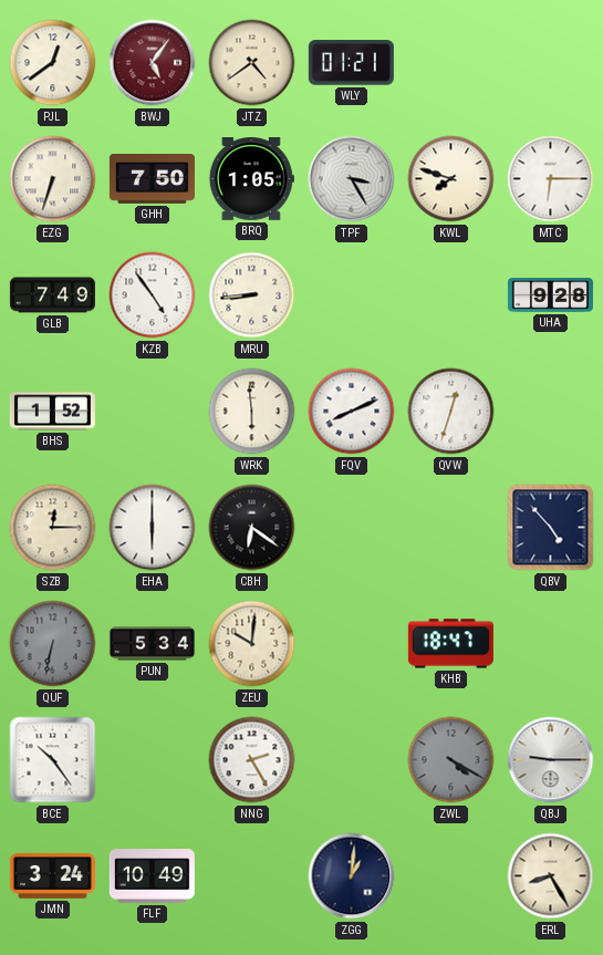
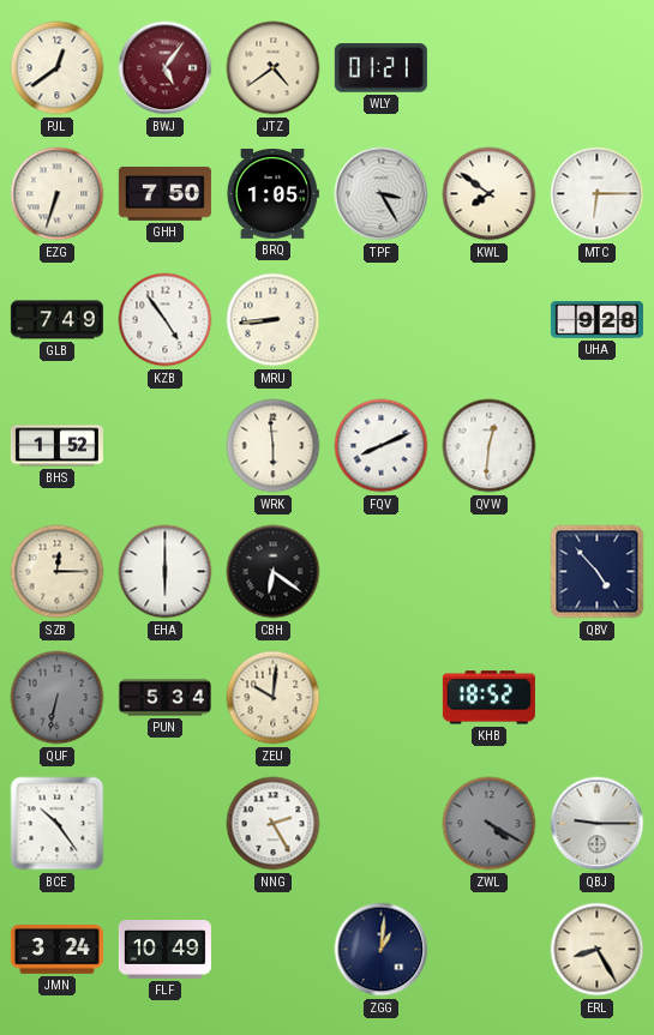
KWL: 7:48 -> 7:51
QVW: 12:33 -> 12:31
KHB: 18:47 -> 18:52
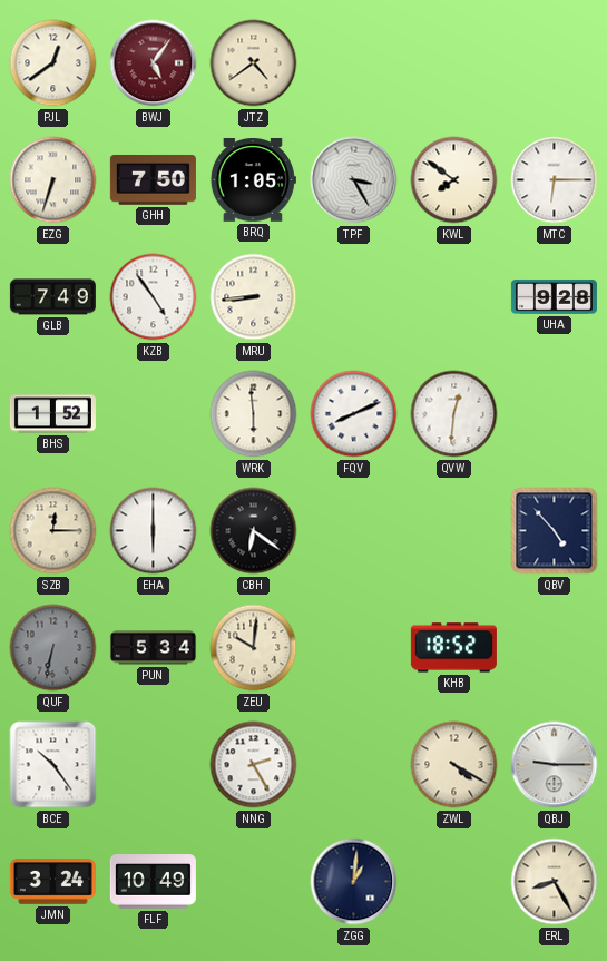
WLY: 01:21 -> none
ZWL dial: grey -> cream
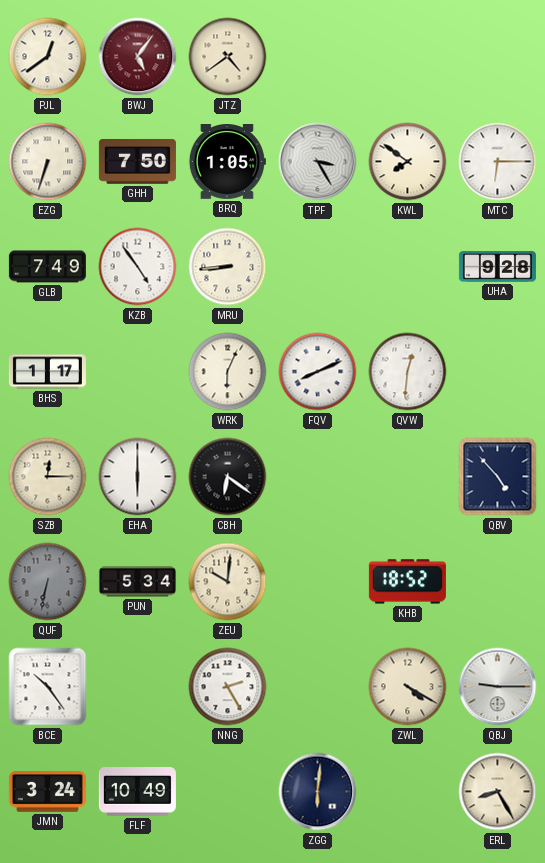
BHS: 1:52 -> 1:17
WRK: 5:59 -> 6:04
ZGG: 1:01 -> 6:01
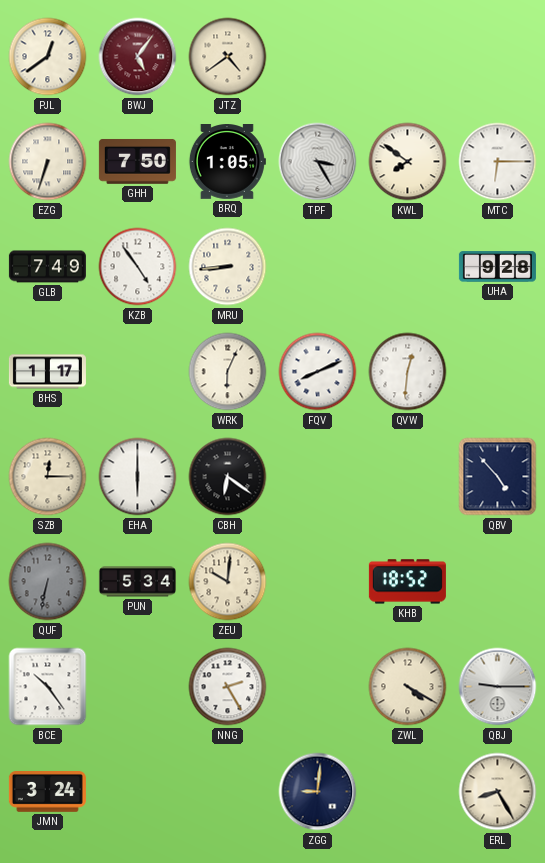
FLF: 10:49 -> none
ZGG: 6:01 -> 9:01
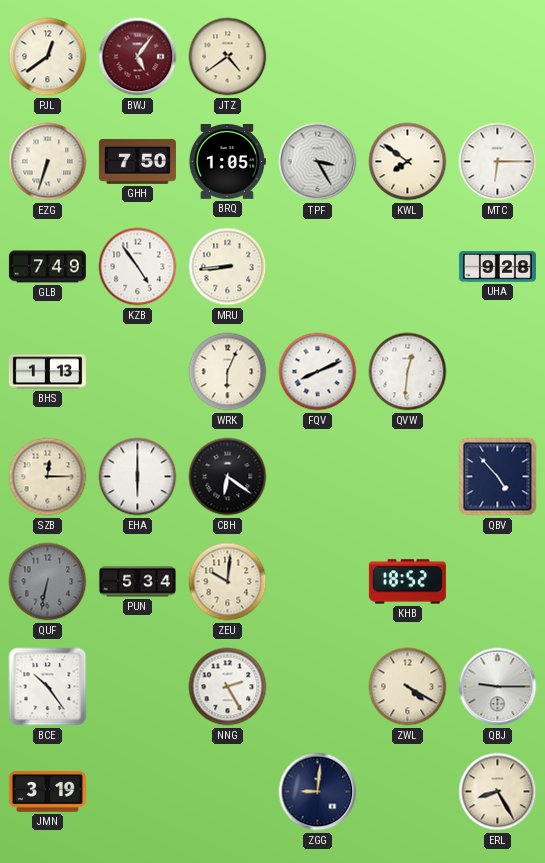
BHS: 1:17 -> 1:13
JMN: 3:24 -> 3:19
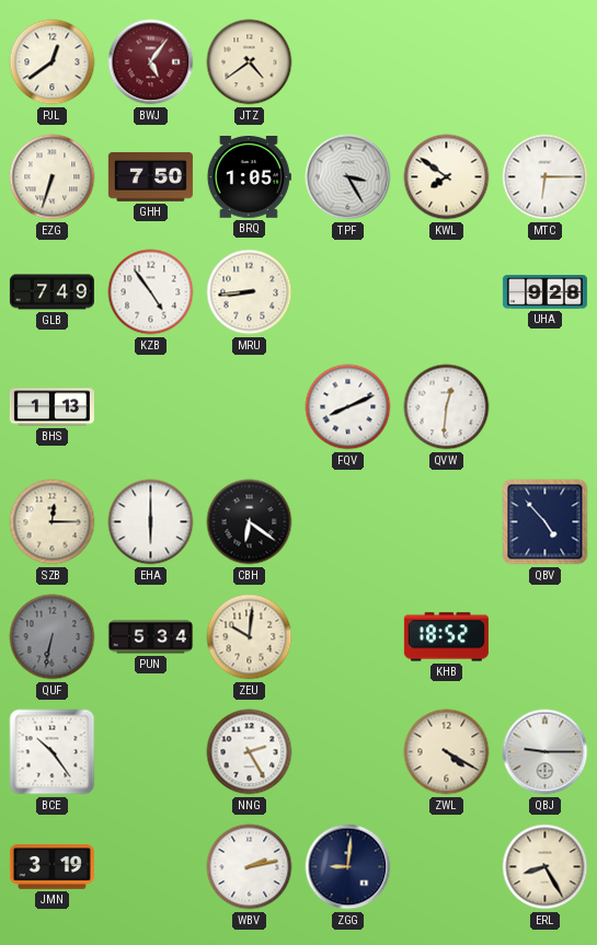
WRK: 6:04 -> none
WBV: none -> 2:13
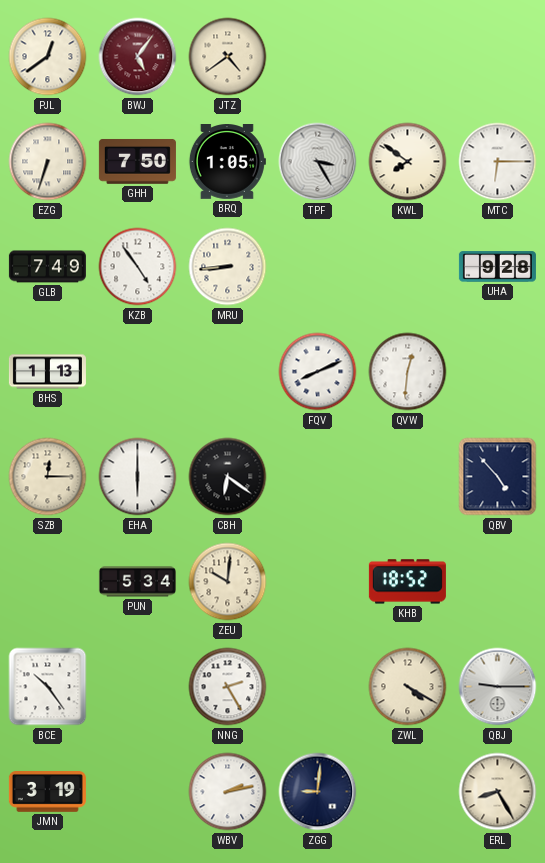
QUF: 6:32 -> none
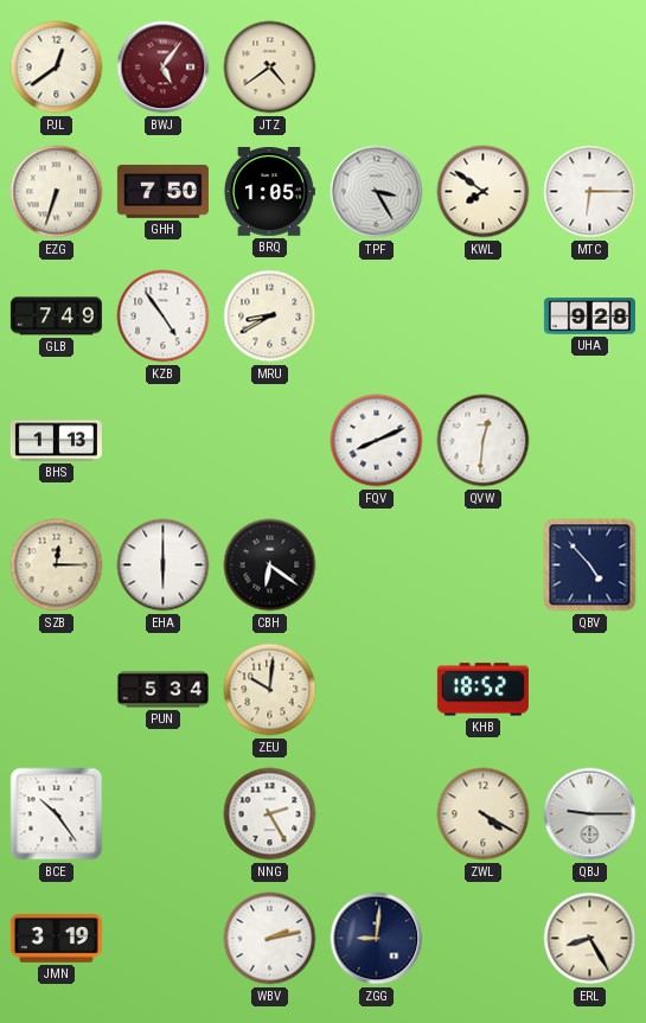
MRU: 8:44 -> 8:40
